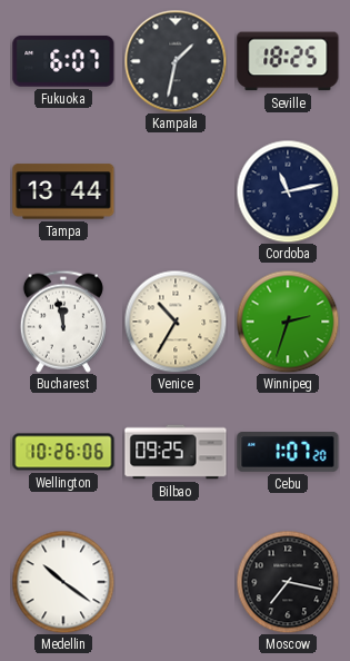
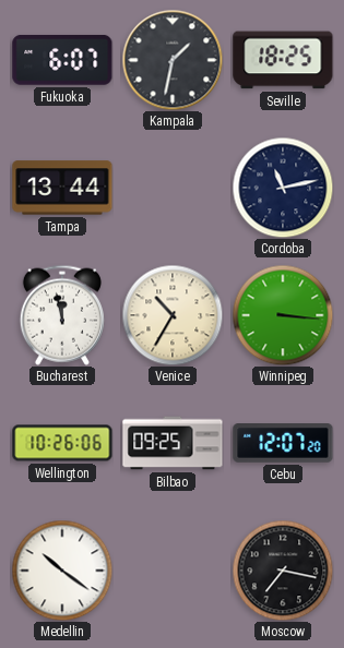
Winnipeg: 2:33 -> 3:16
Cebu: 1:07 -> 12:07
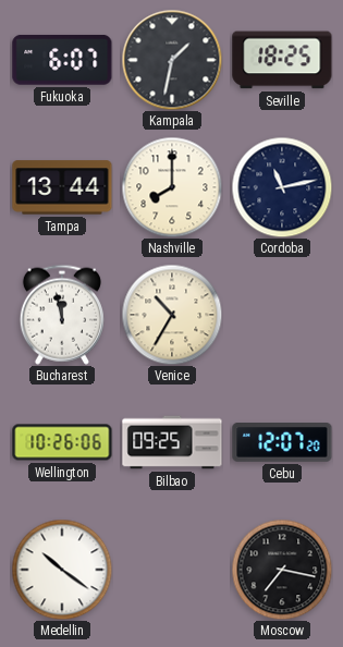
Nashville: none -> 8:00
Winnipeg: 3:16 -> none
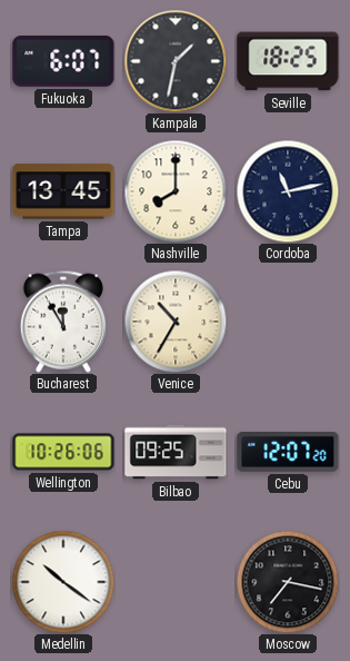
Tampa: 13:44 -> 13:45
Bucharest: 11:58 -> 11:55
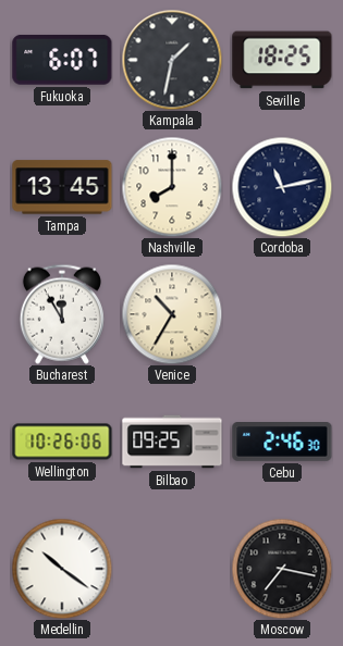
Cebu: 12:07 -> 2:46
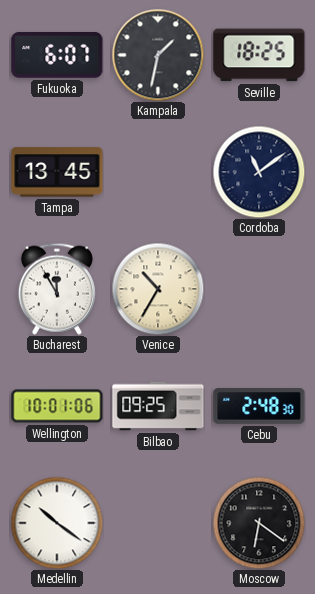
Nashville: 8:00 -> none
Cordoba: 11:13 -> 11:09
Wellington: 10:26 -> 10:01
Cebu: 2:46 -> 2:48
Moscow: 7:17 -> 6:21
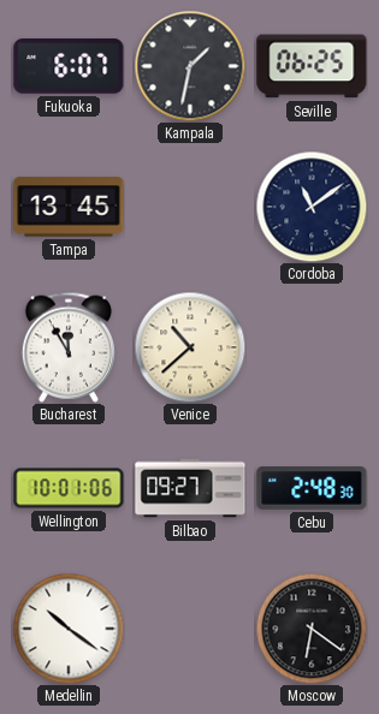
Seville: 18:25 -> 06:25
Venice: 10:35 -> 10:38
Bilbao: 09:25 -> 09:27
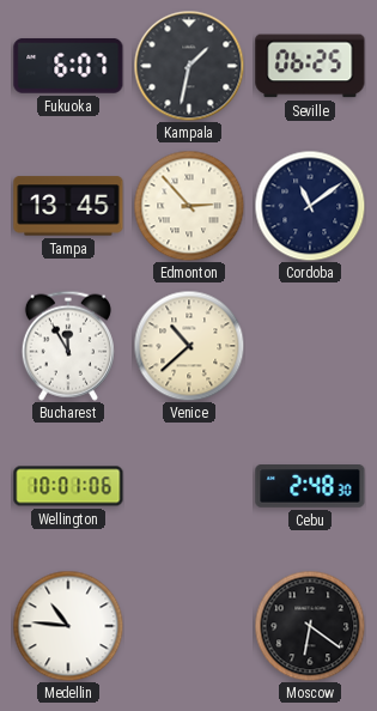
Edmonton: none -> 2:53
Bilbao: 09:27 -> none
Medellin: 10:21 -> 10:46
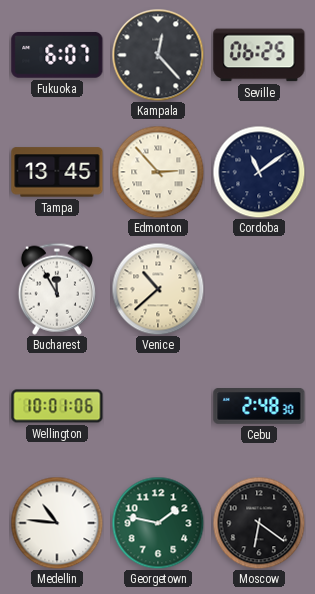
Kampala: 1:32 -> 12:23
Georgetown: none -> 1:47
